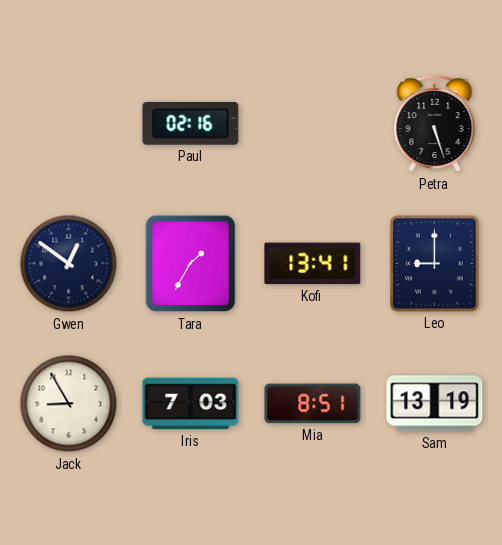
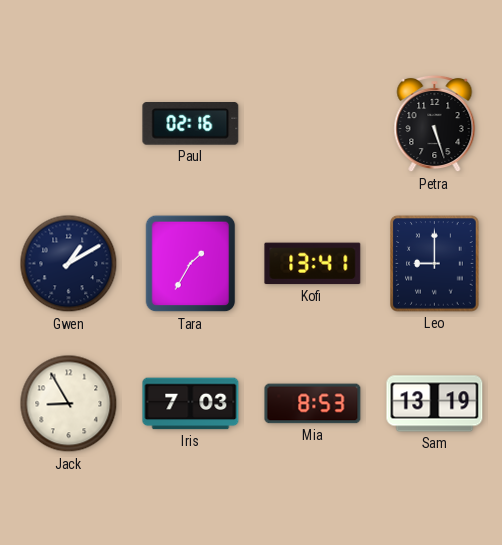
Gwen: 12:51 -> 1:10
Mia: 8:51 -> 8:53
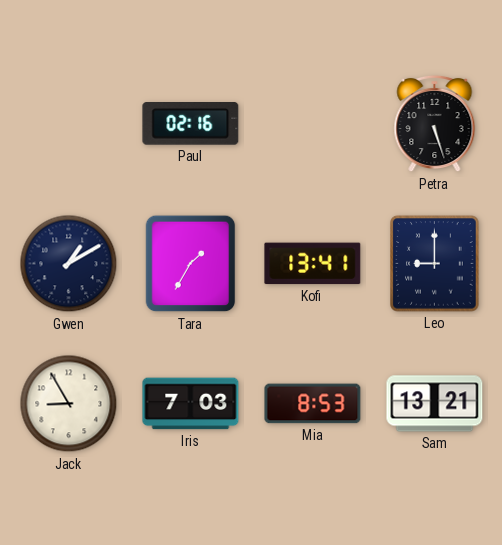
Sam: 13:19 -> 13:21
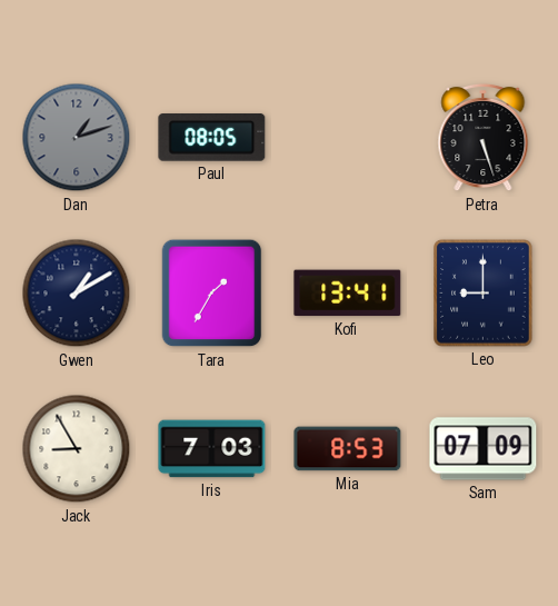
Dan: none -> 1:12
Paul: 02:16 -> 08:05
Sam: 13:21 -> 07:09
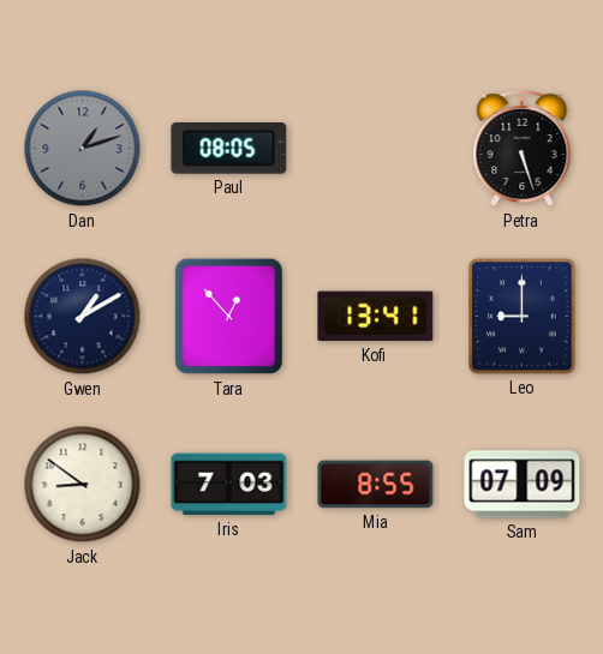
Tara: 1:35 -> 12:53
Jack: 8:55 -> 8:51
Mia: 8:53 -> 8:55
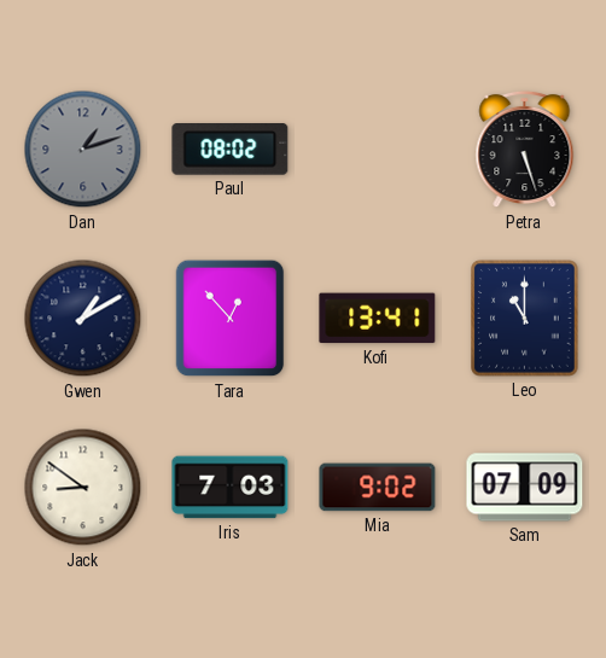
Paul: 08:05 -> 08:02
Leo: 9:00 -> 11:00
Mia: 8:55 -> 9:02
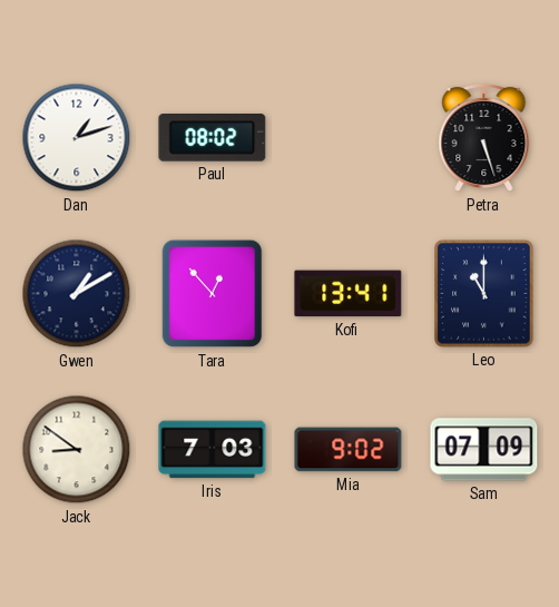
Dan dial: grey -> white
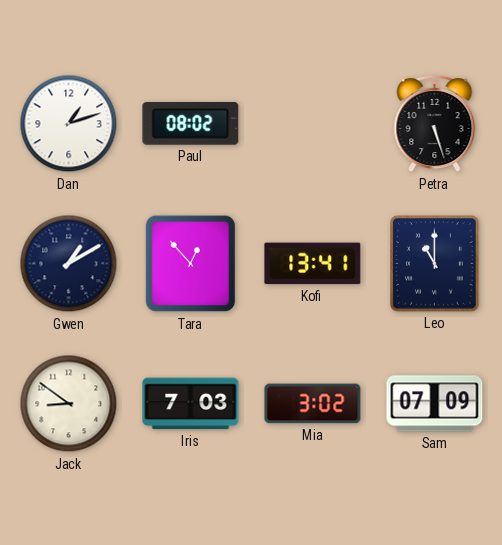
Mia: 9:02 -> 3:02
